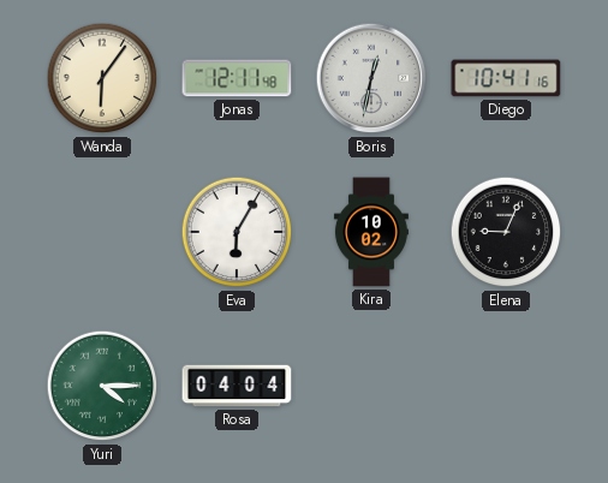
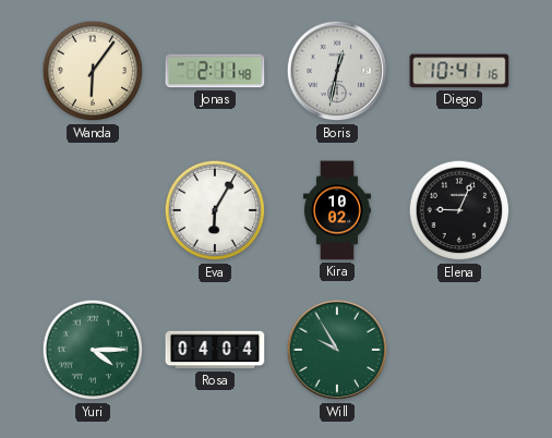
Jonas: 12:11 -> 2:11
Will: none -> 9:55
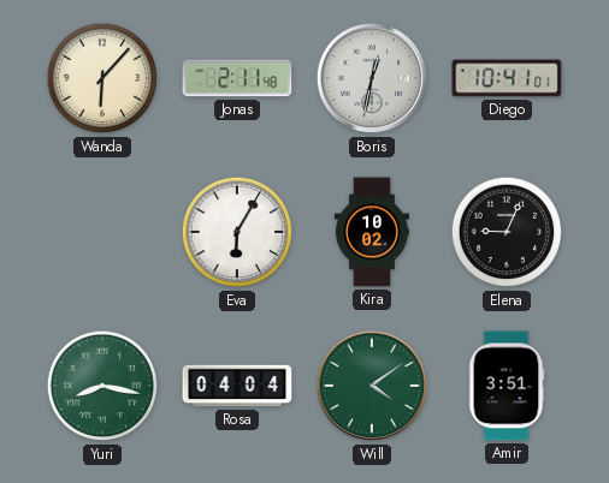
Wanda: 6:06 -> 6:07
Diego: 10:41:16 -> 10:41:01
Yuri: 4:15 -> 8:17
Will: 9:55 -> 4:09
Amir: none -> 3:51
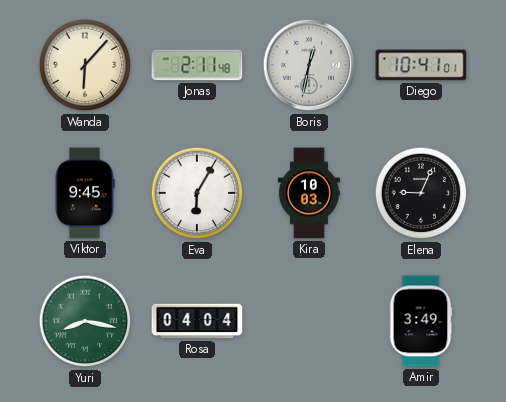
Viktor: none -> 9:45
Kira: 10:02 -> 10:03
Will: 4:09 -> none
Amir: 3:51 -> 3:49
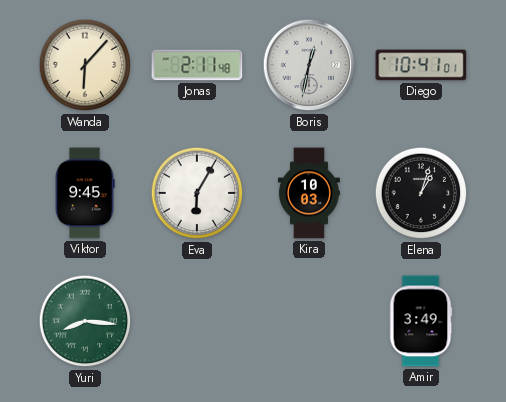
Elena: 9:04 -> 1:03
Yuri: 8:17 -> 8:16
Rosa: 04:04 -> none
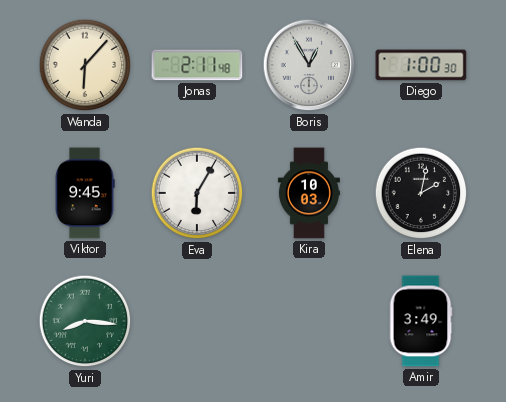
Boris: 12:32 -> 12:55
Diego: 10:41 -> 1:00
Elena: 1:03 -> 2:02
